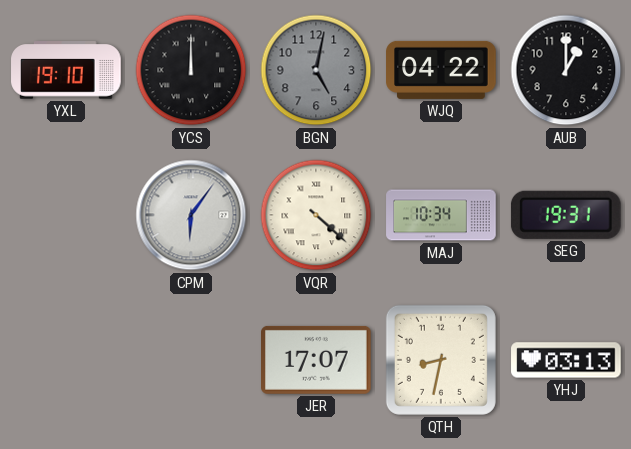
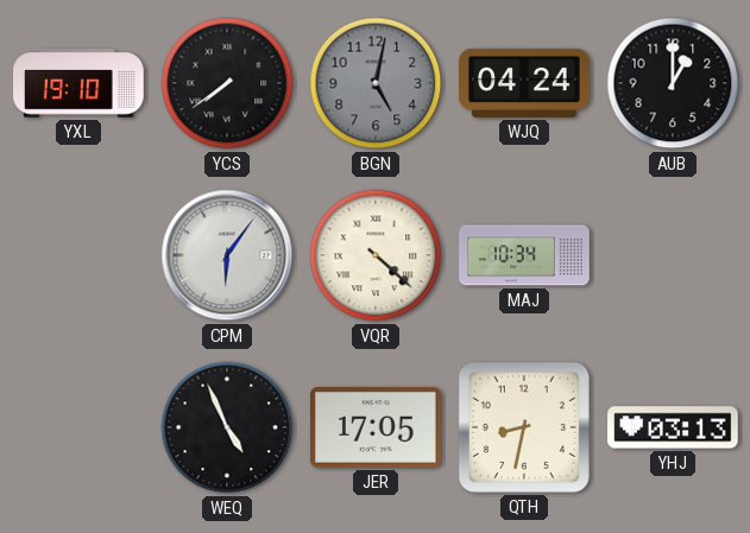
YCS: 12:00 -> 7:39
WJQ: 04:22 -> 04:24
SEG: 19:31 -> none
WEQ: none -> 4:56
JER: 17:07 -> 17:05
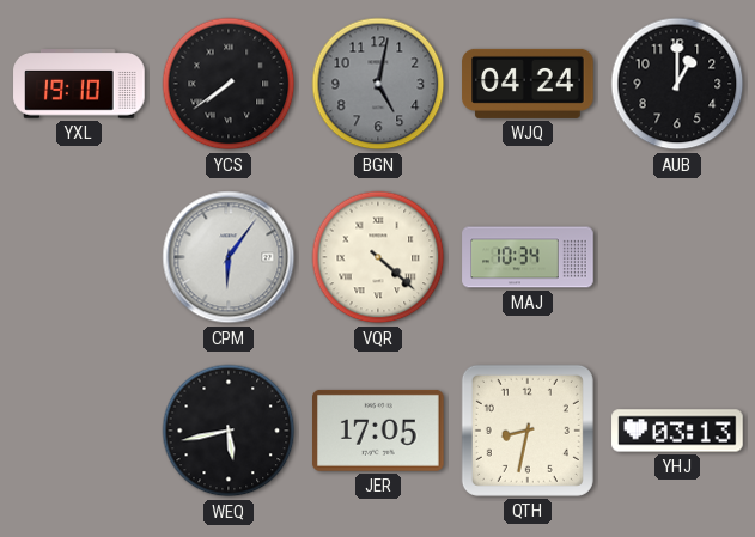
WEQ: 4:56 -> 5:43
